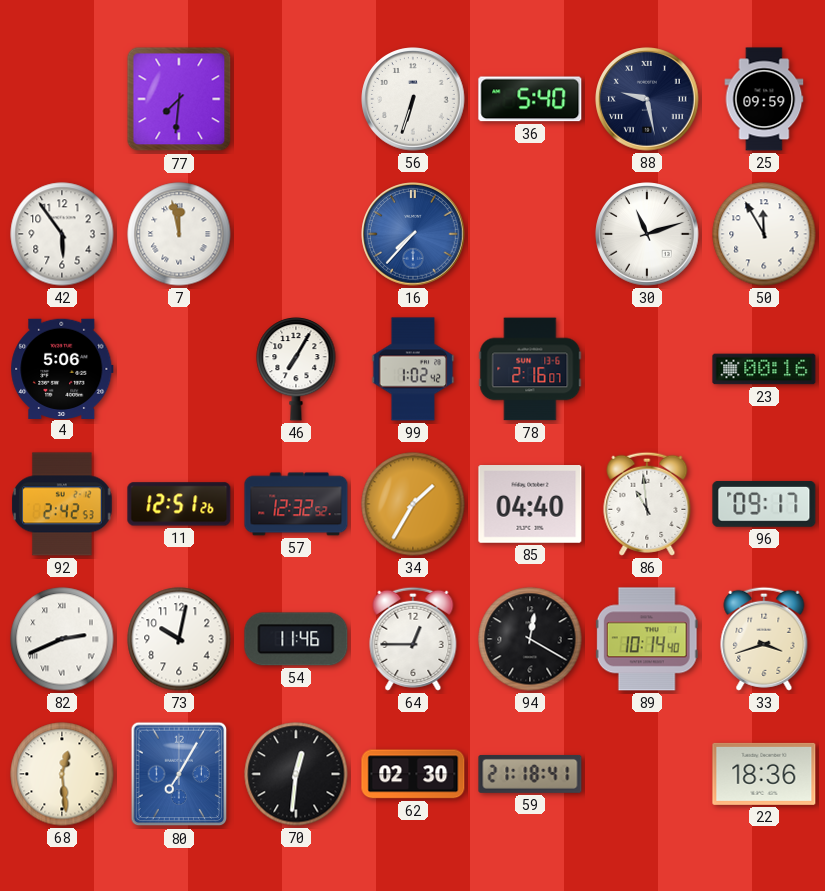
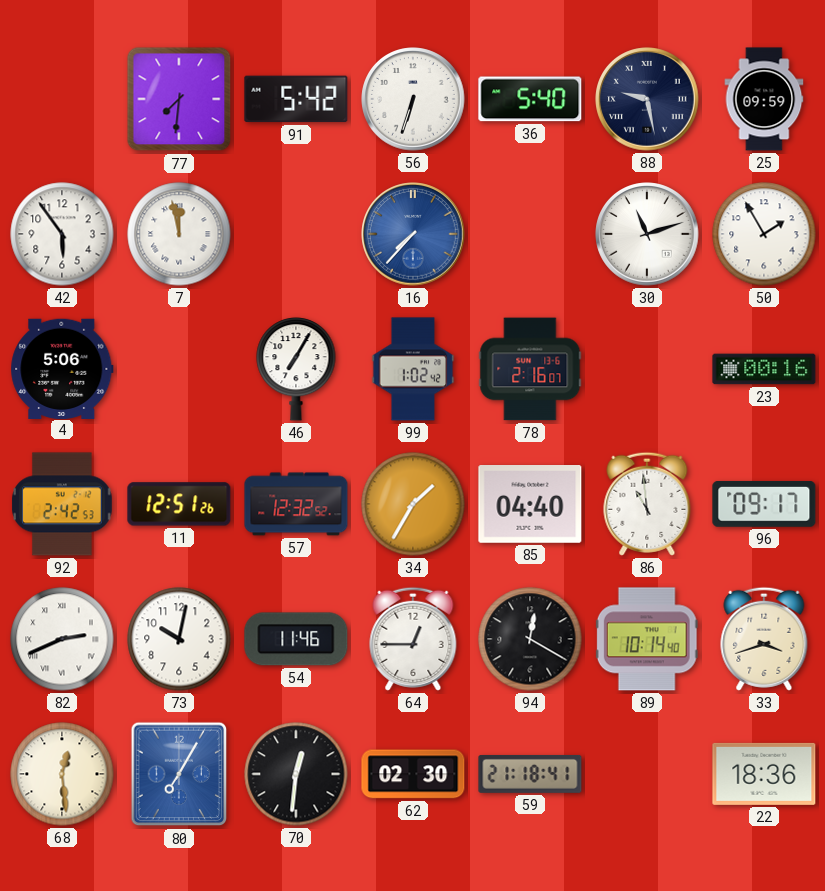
91: none -> 5:42
50: 11:55 -> 1:55
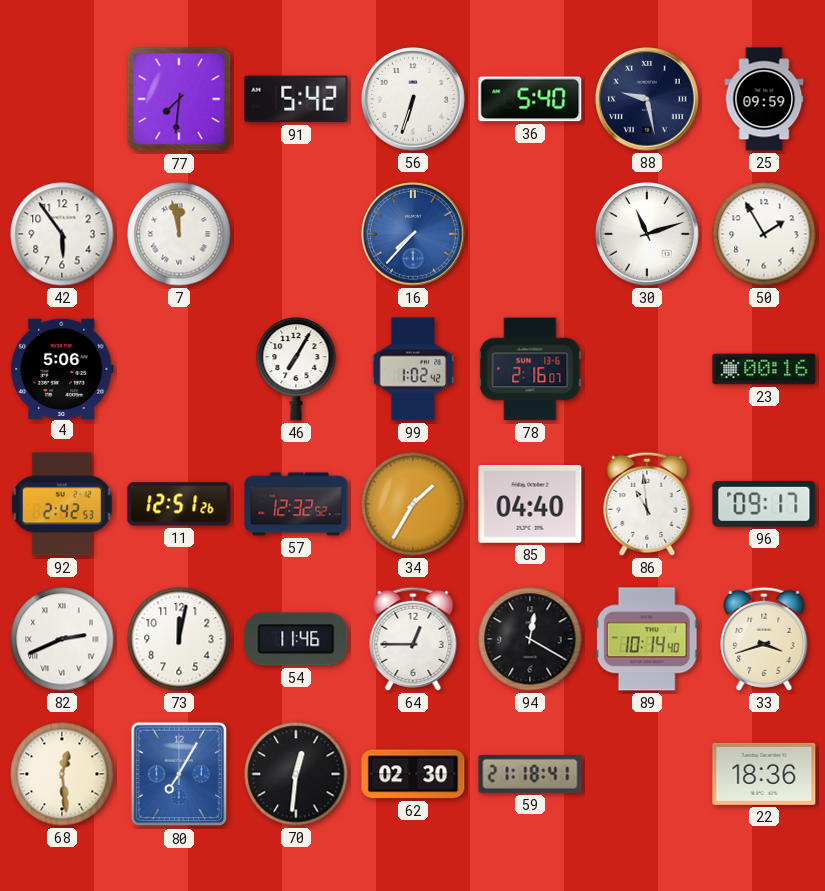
73: 10:02 -> 12:02
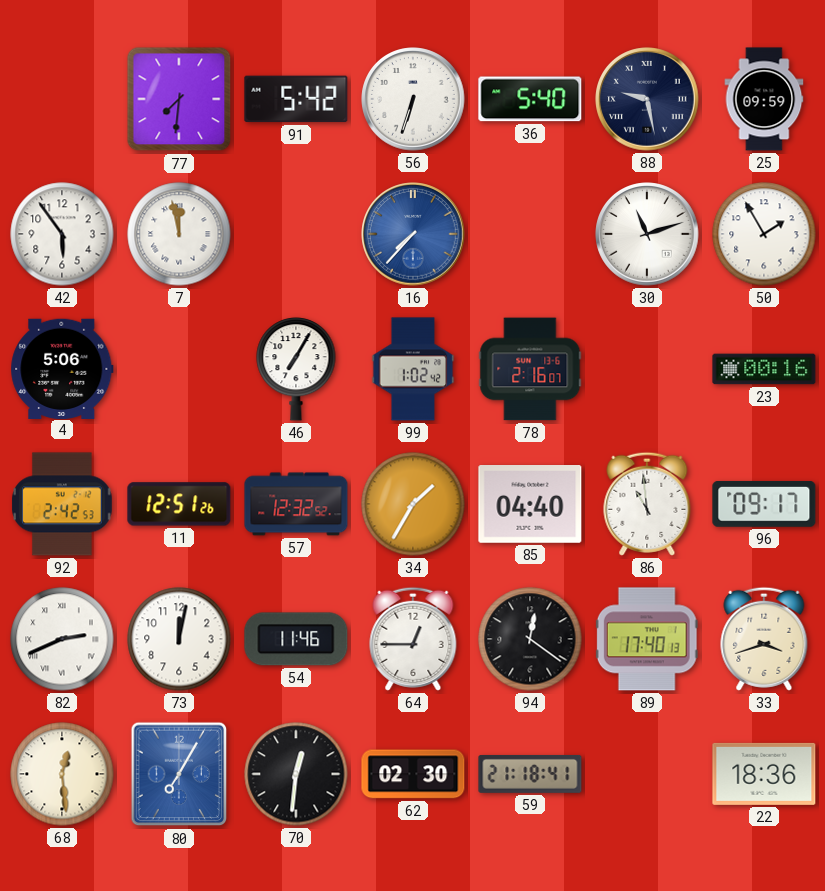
94: 12:20 -> 12:21
89: 10:14 -> 17:40
